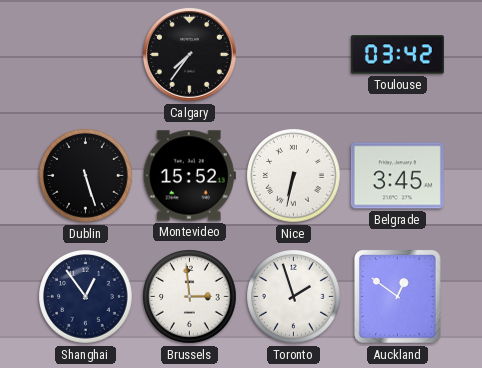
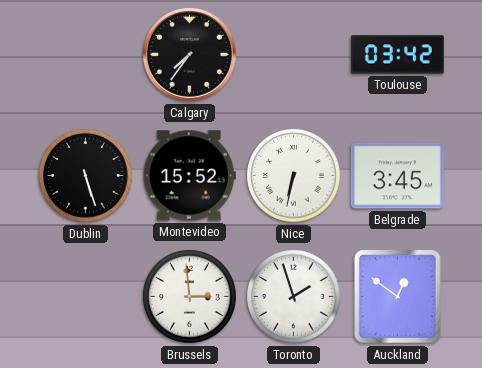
Shanghai: 12:54 -> none
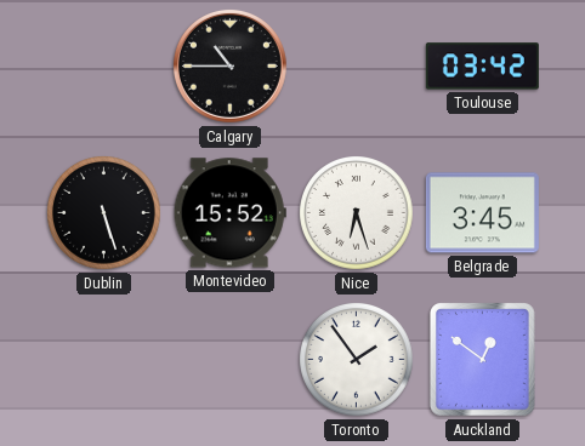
Calgary: 7:36 -> 10:45
Nice: 6:32 -> 6:27
Brussels: 2:59 -> none
Toronto: 1:57 -> 1:54
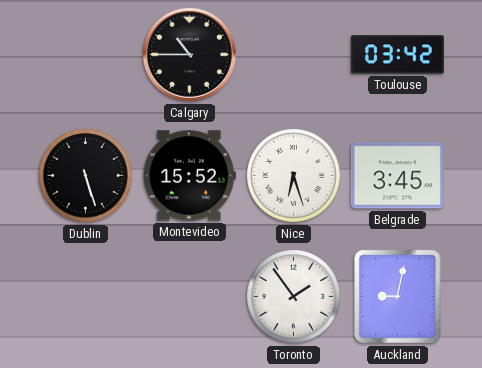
Auckland: 12:51 -> 9:02
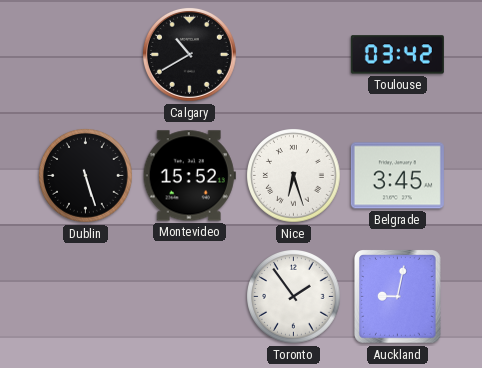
Calgary: 10:45 -> 10:40
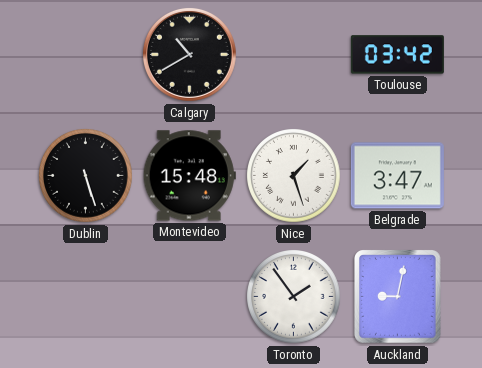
Montevideo: 15:52 -> 15:48
Nice: 6:27 -> 1:27
Belgrade: 3:45 -> 3:47
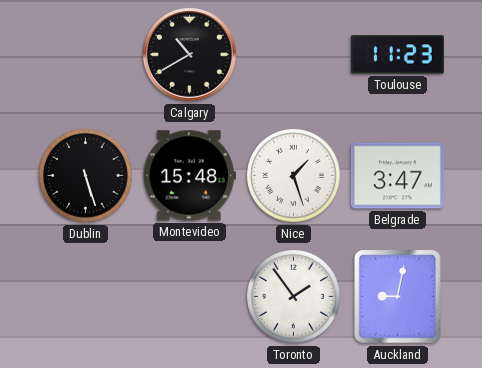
Toulouse: 03:42 -> 11:23
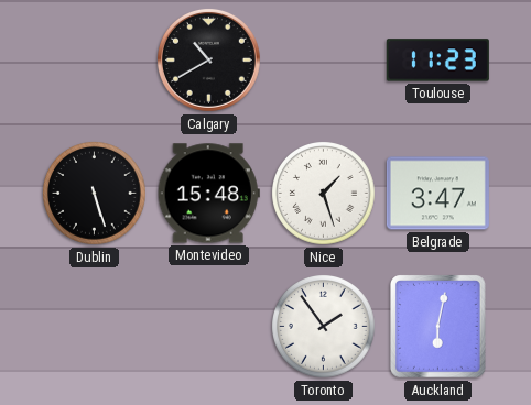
Auckland: 9:02 -> 6:02
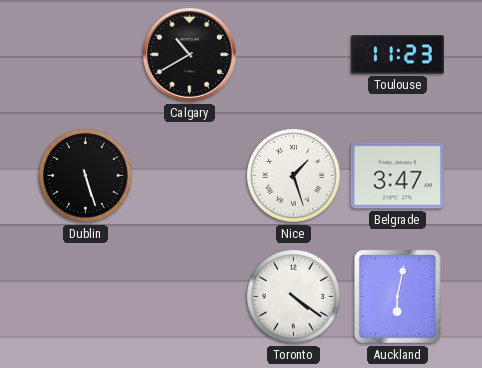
Montevideo: 15:48 -> none
Toronto: 1:54 -> 4:21
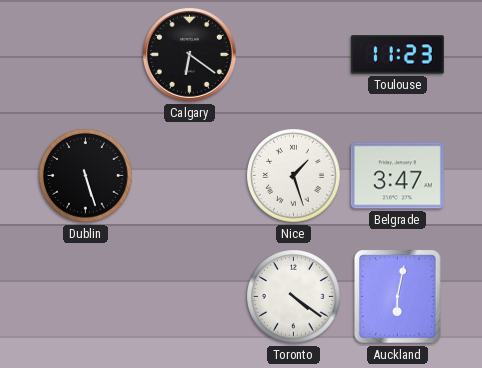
Calgary: 10:40 -> 6:21
